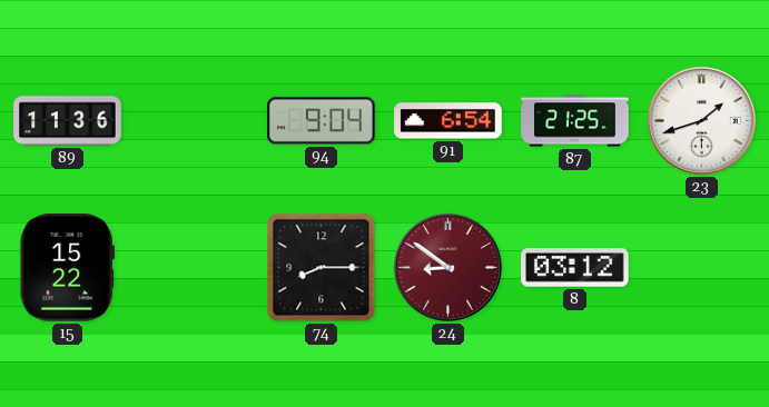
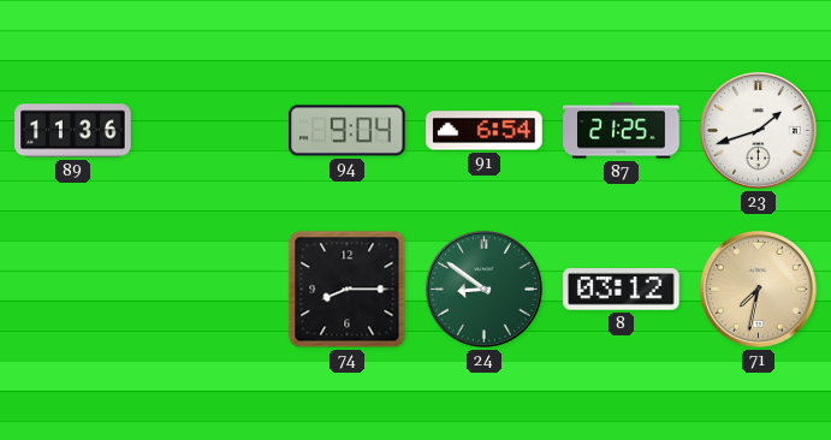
15: 15:22 -> none
24 dial: burgundy -> green
71: none -> 7:32
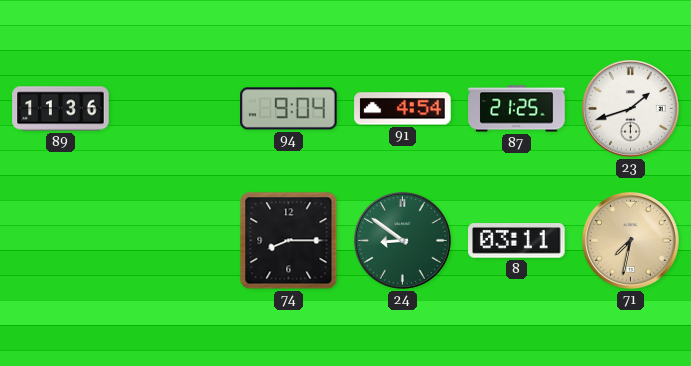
91: 6:54 -> 4:54
8: 03:12 -> 03:11
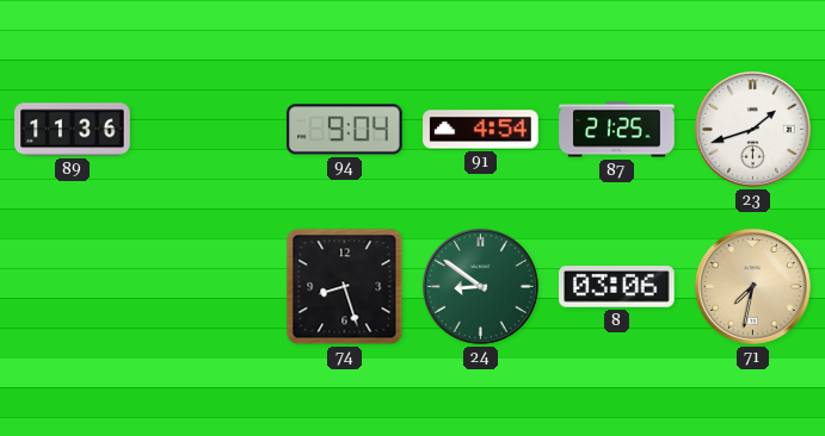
74: 8:15 -> 8:27
8: 03:11 -> 03:06
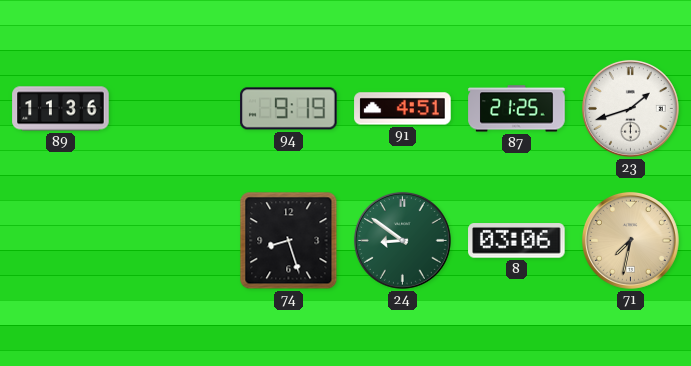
94: 9:04 -> 9:19
91: 4:54 -> 4:51
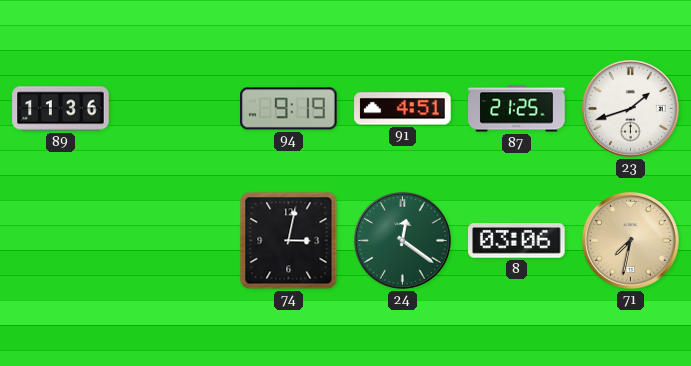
74: 8:27 -> 3:02
24: 8:51 -> 12:21
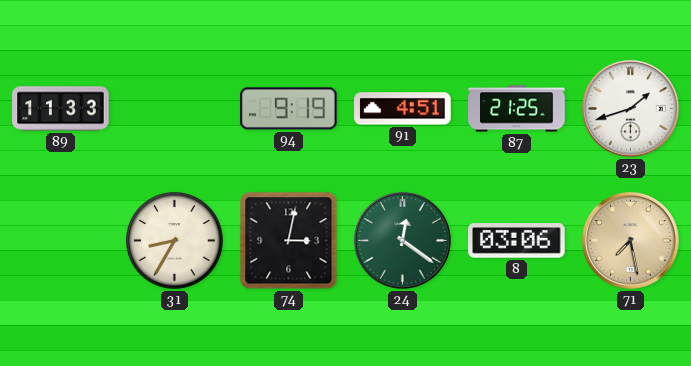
89: 11:36 -> 11:33
31: none -> 8:35
71: 7:32 -> 7:28
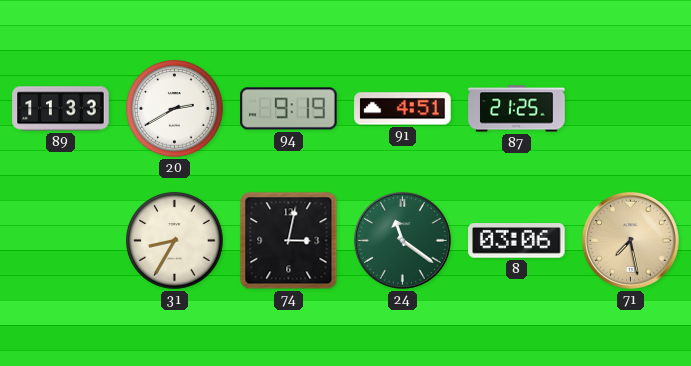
20: none -> 2:40
23: 1:42 -> none
24: 12:21 -> 11:21
